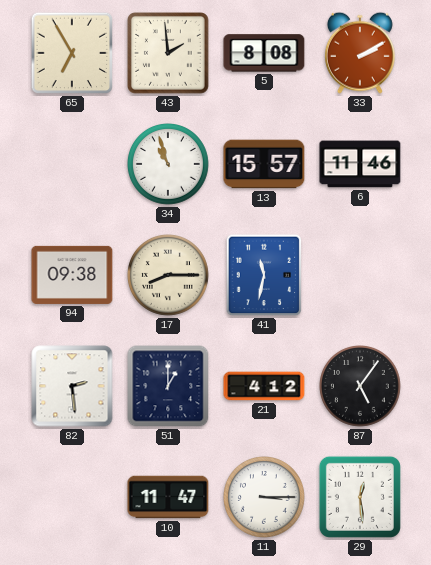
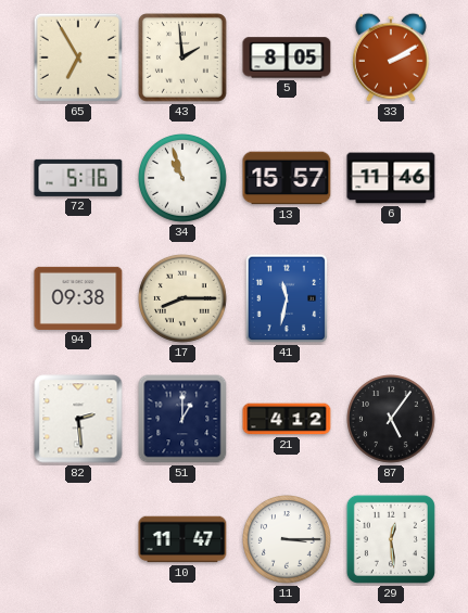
5: 8:08 -> 8:05
72: none -> 5:16
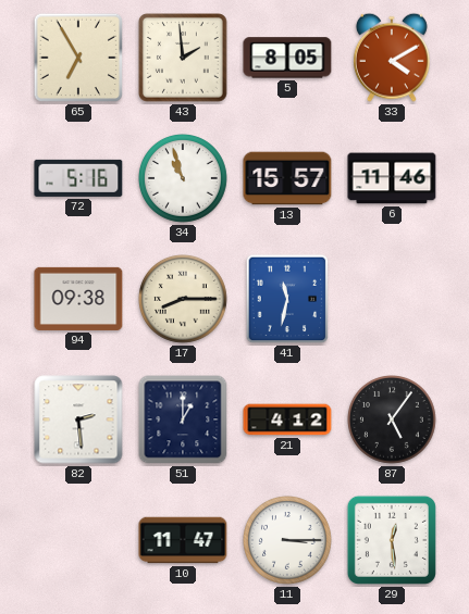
33: 2:10 -> 4:10
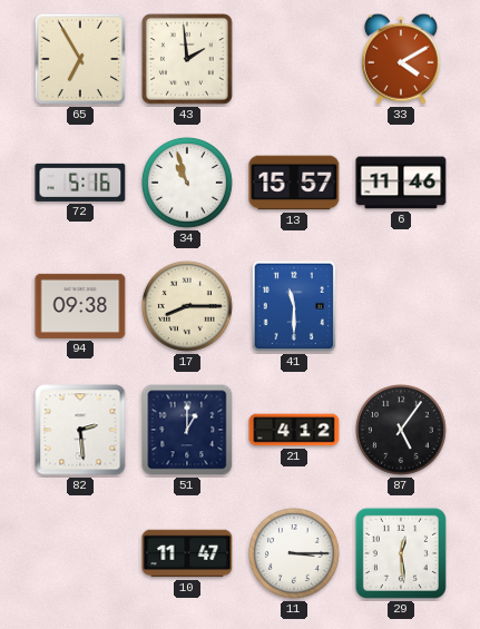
5: 8:05 -> none
41: 11:32 -> 11:30
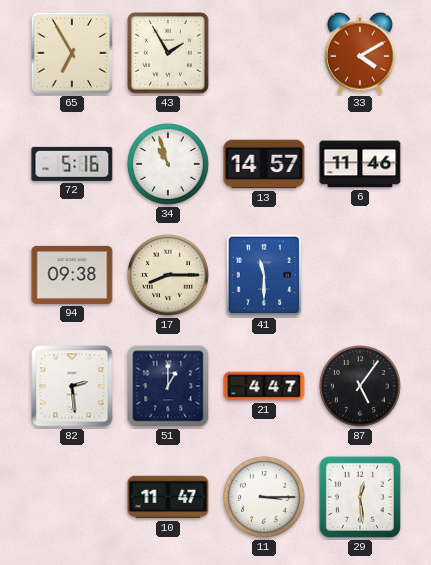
43: 1:59 -> 1:55
13: 15:57 -> 14:57
21: 4:12 -> 4:47
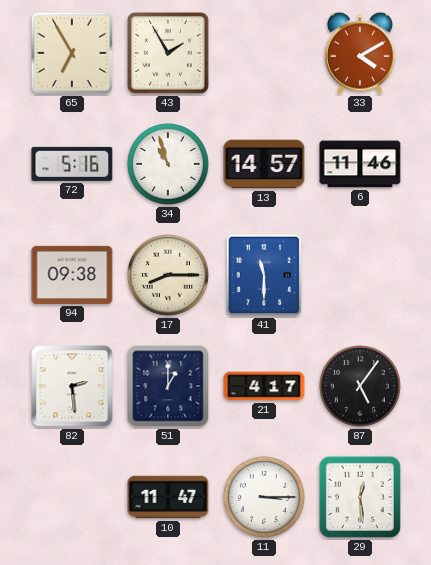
21: 4:47 -> 4:17
